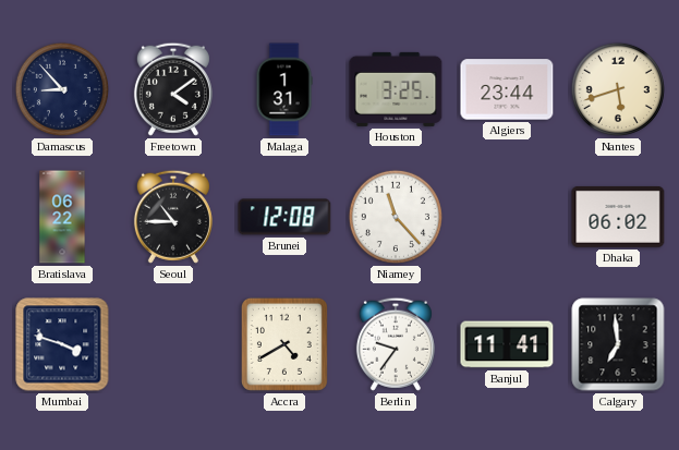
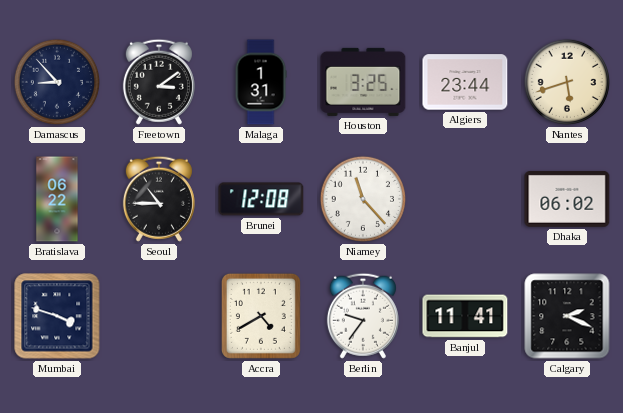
Freetown: 4:09 -> 3:09
Calgary: 6:59 -> 2:19
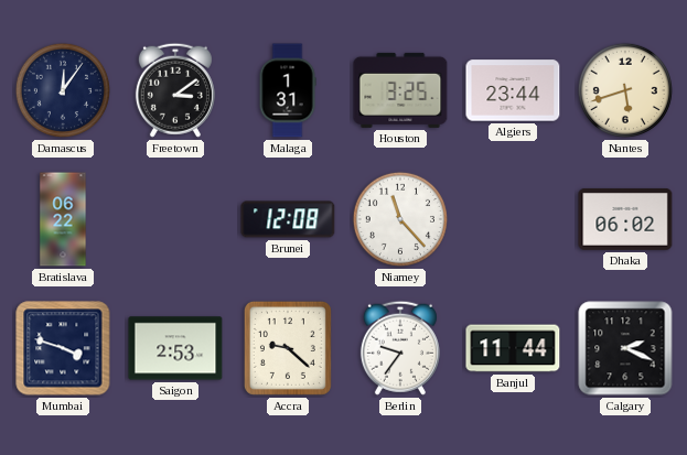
Damascus: 8:53 -> 12:06
Seoul: 10:45 -> none
Saigon: none -> 2:53
Accra: 4:40 -> 9:22
Banjul: 11:41 -> 11:44
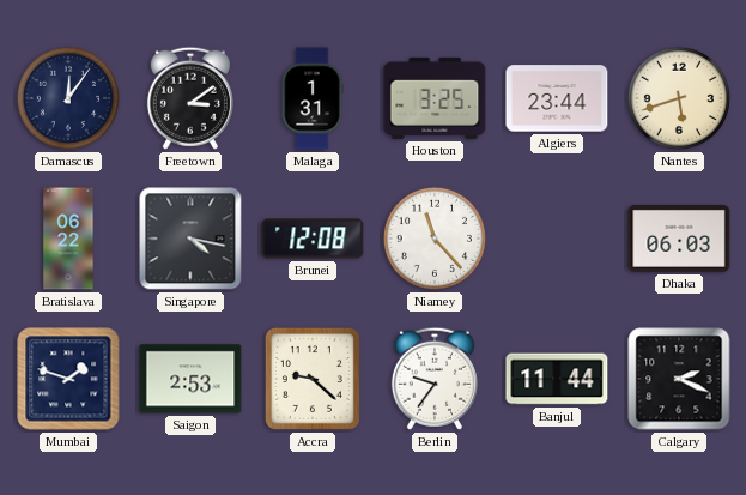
Singapore: none -> 4:17
Dhaka: 06:02 -> 06:03
Mumbai: 3:48 -> 1:48
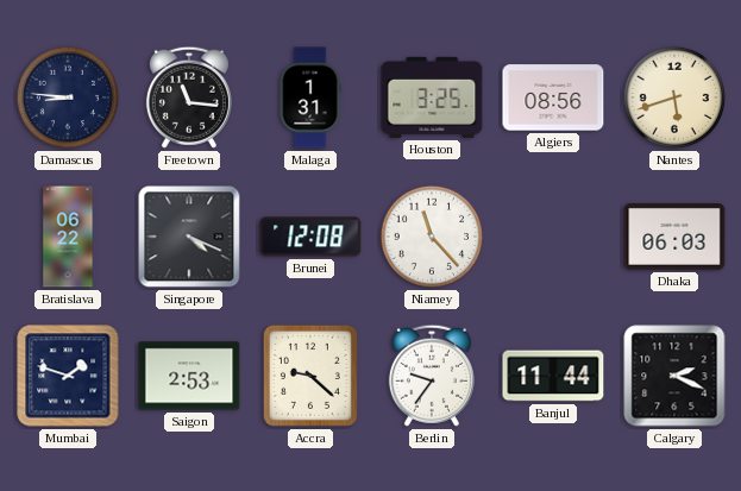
Damascus: 12:06 -> 8:46
Freetown: 3:09 -> 11:16
Algiers: 23:44 -> 08:56
Singapore: 4:17 -> 4:19
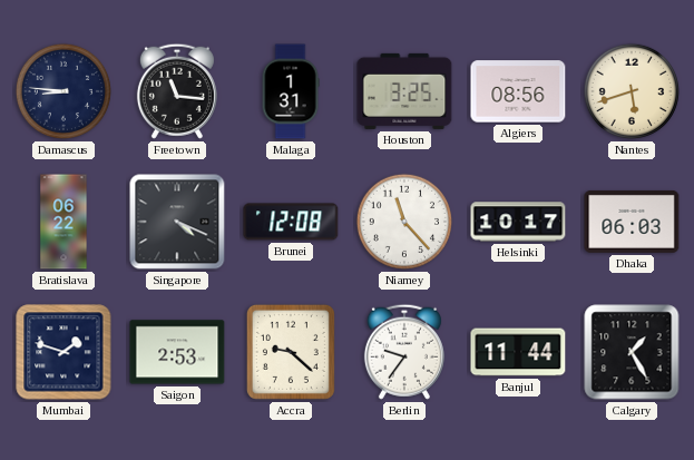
Helsinki: none -> 10:17
Calgary: 2:19 -> 1:25
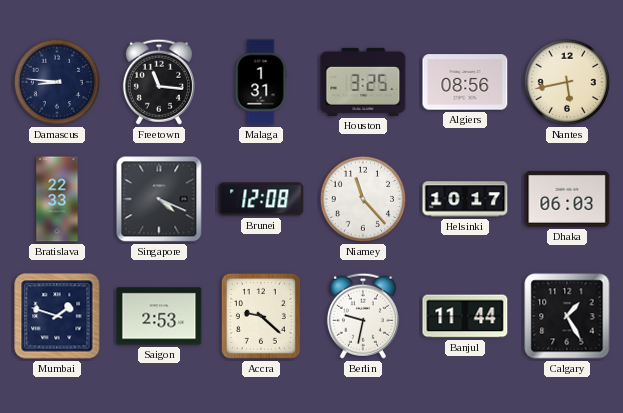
Nantes: 5:42 -> 5:43
Bratislava: 06:22 -> 22:33
Berlin: 9:36 -> 9:32
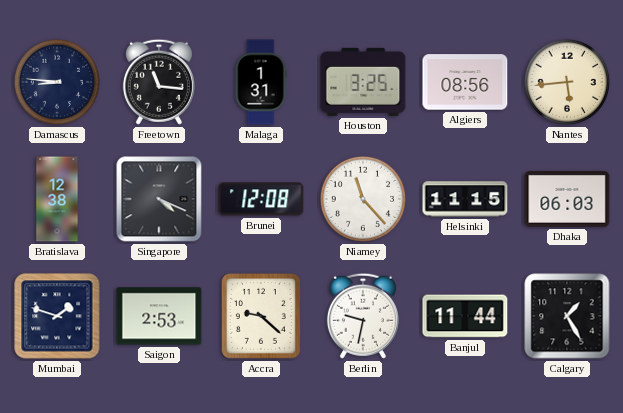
Nantes: 5:43 -> 5:44
Bratislava: 22:33 -> 12:38
Helsinki: 10:17 -> 11:15
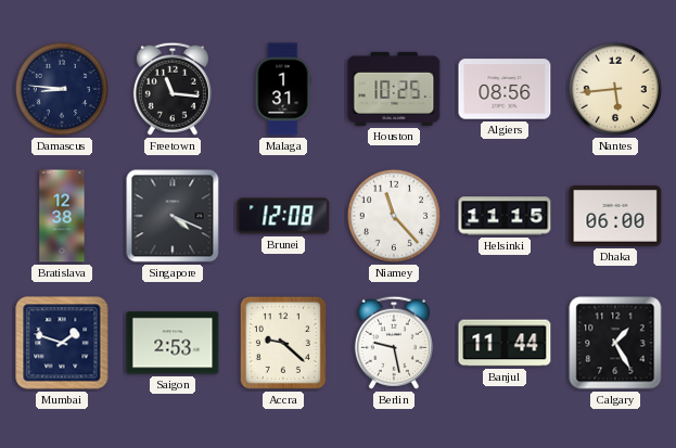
Houston: 3:25 -> 10:25
Dhaka: 06:03 -> 06:00
Berlin: 9:32 -> 9:28
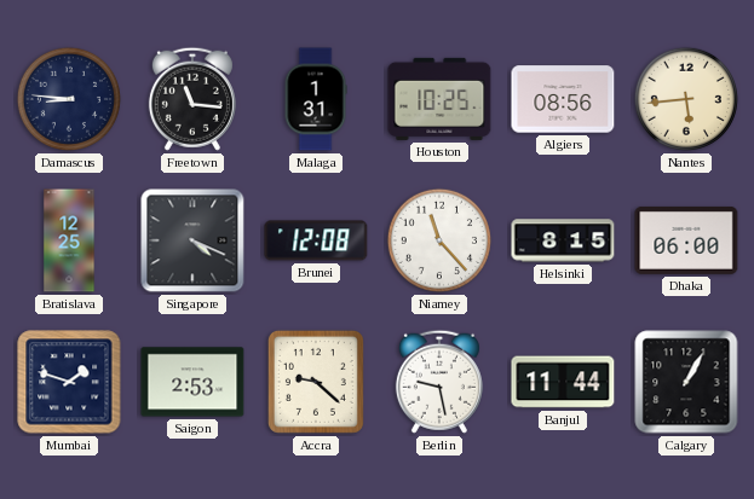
Bratislava: 12:38 -> 12:25
Helsinki: 11:15 -> 8:15
Calgary: 1:25 -> 1:05
